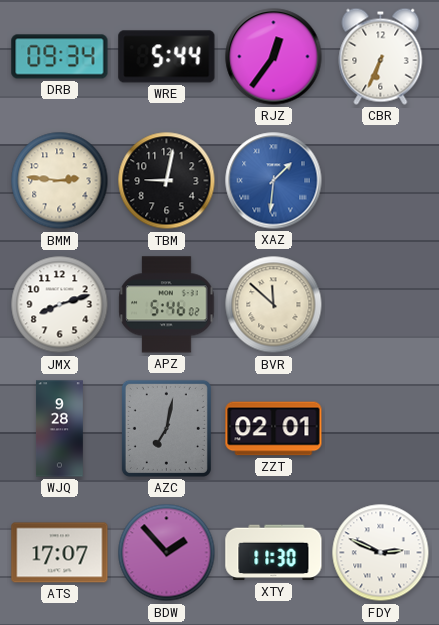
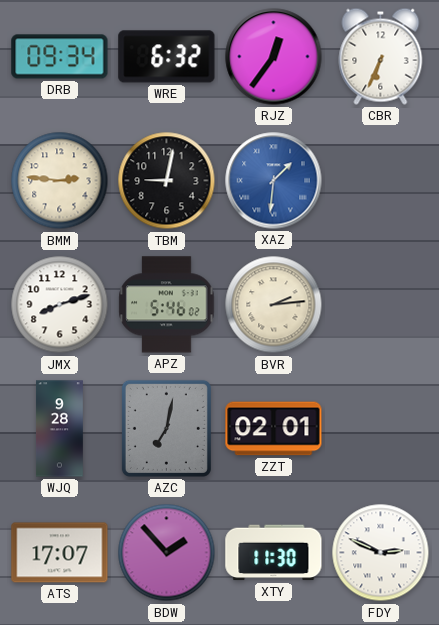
WRE: 5:44 -> 6:32
BVR: 11:52 -> 2:14
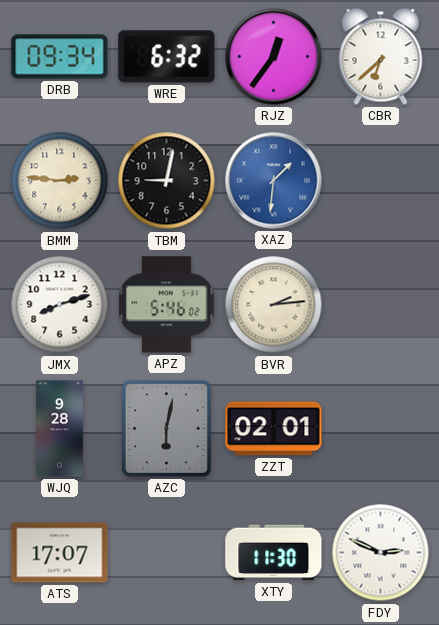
CBR: 6:34 -> 6:38
AZC: 7:02 -> 6:02
BDW: 1:53 -> none
